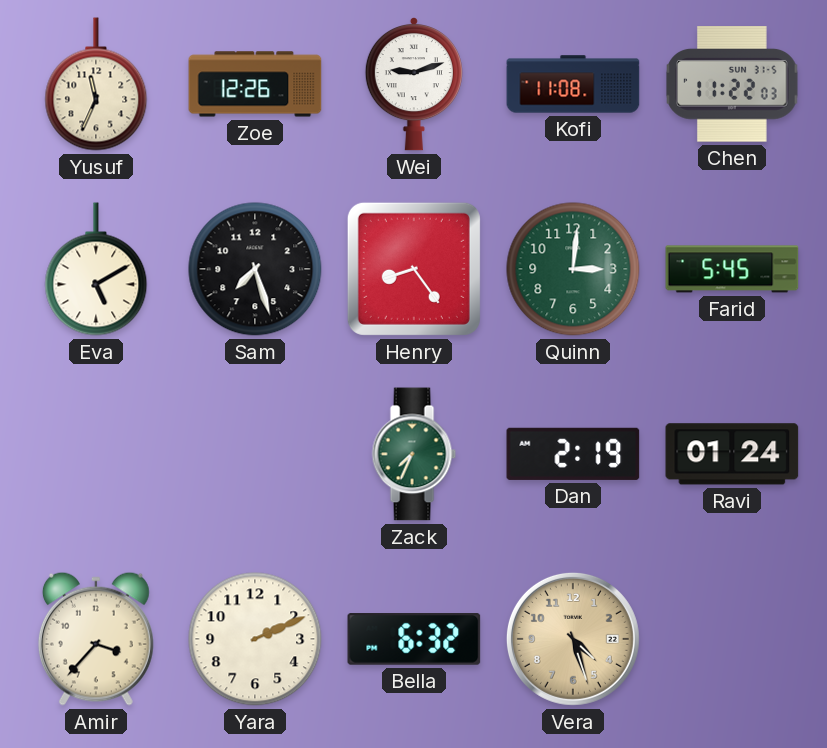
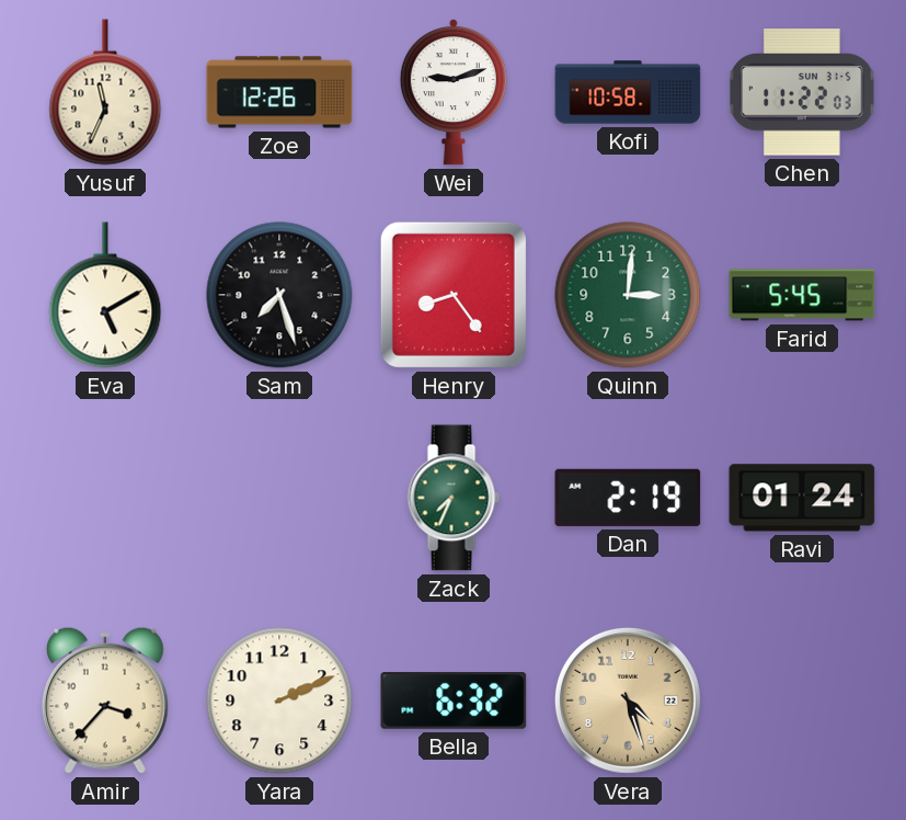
Kofi: 11:08 -> 10:58
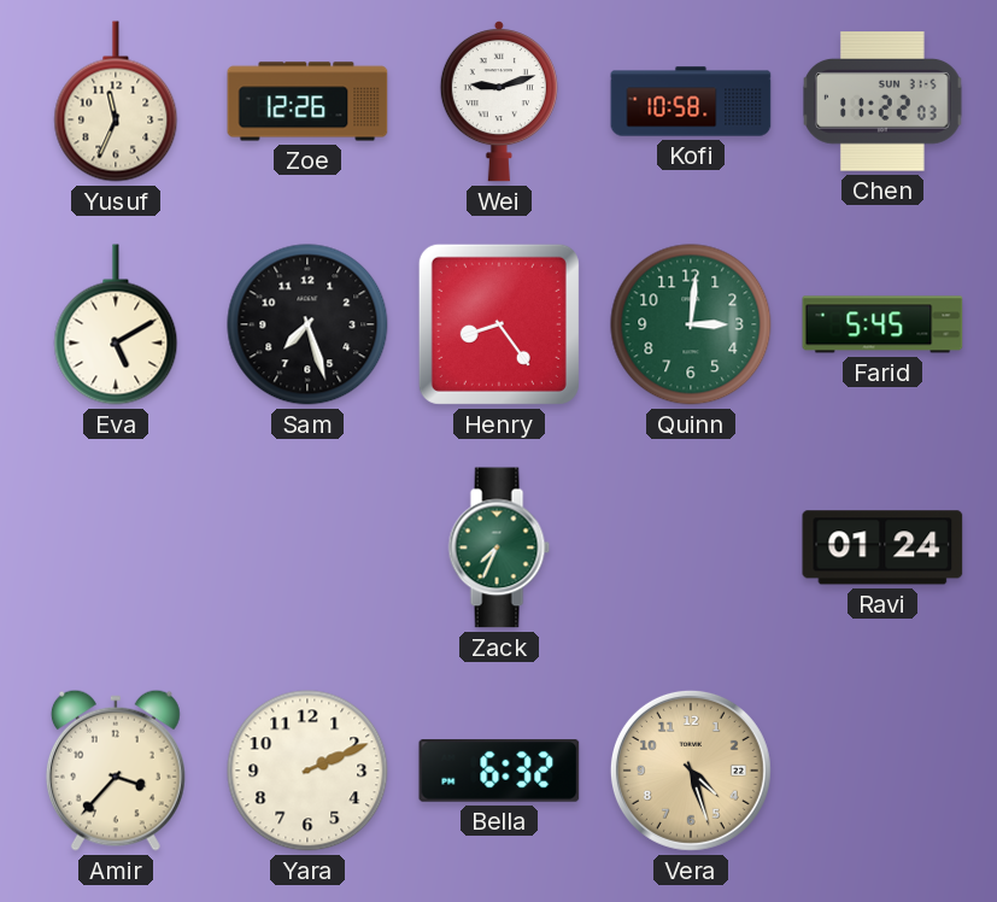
Dan: 2:19 -> none
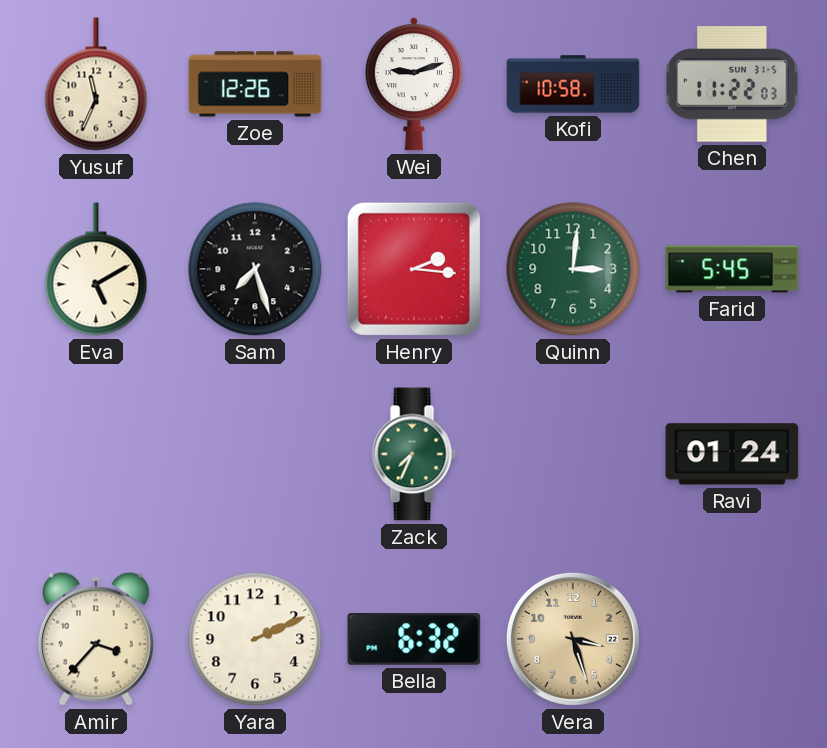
Henry: 8:24 -> 2:16
Vera: 4:27 -> 3:27
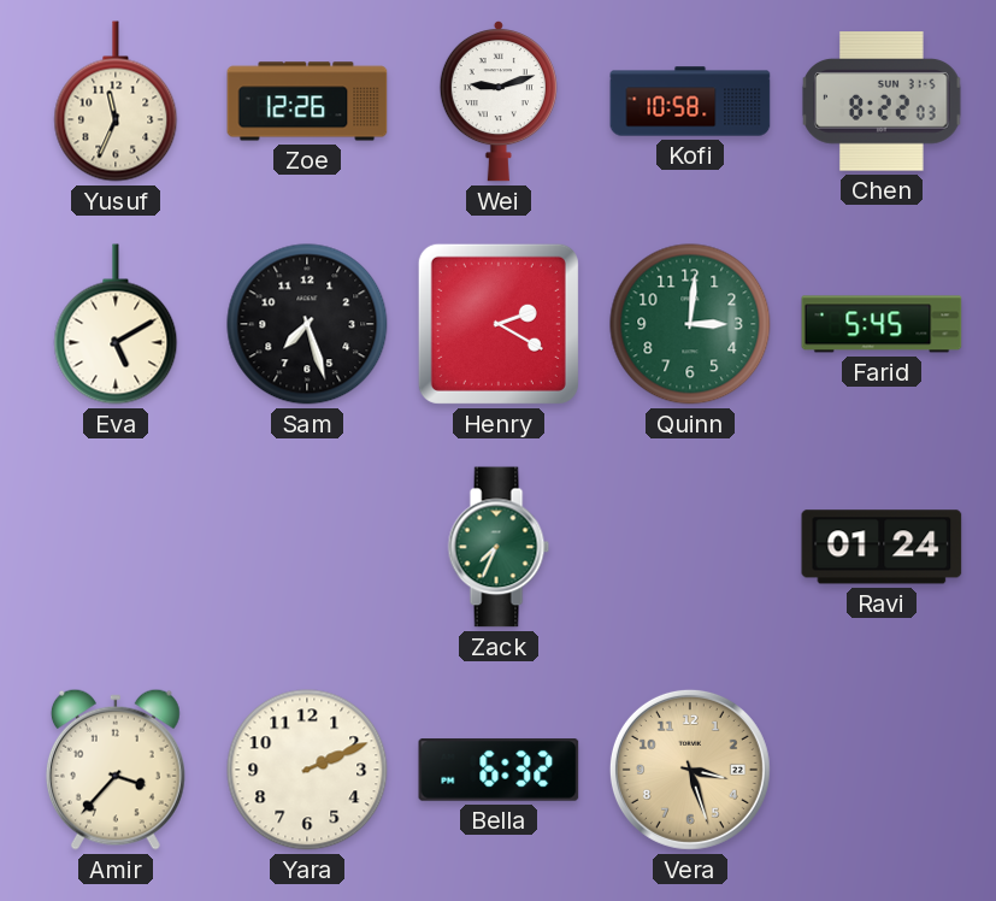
Chen: 11:22 -> 8:22
Henry: 2:16 -> 2:20
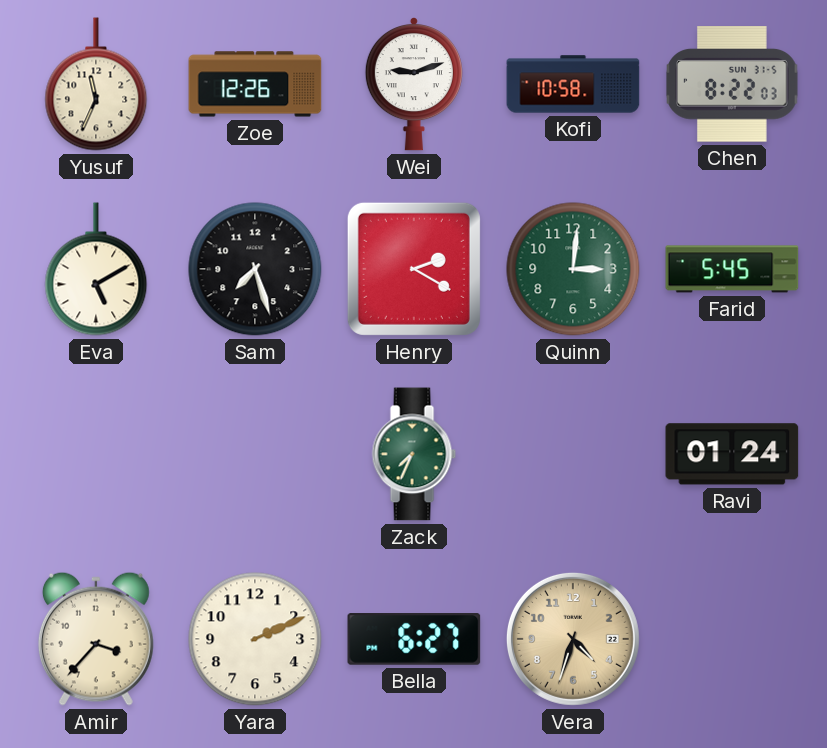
Bella: 6:32 -> 6:27
Vera: 3:27 -> 4:33
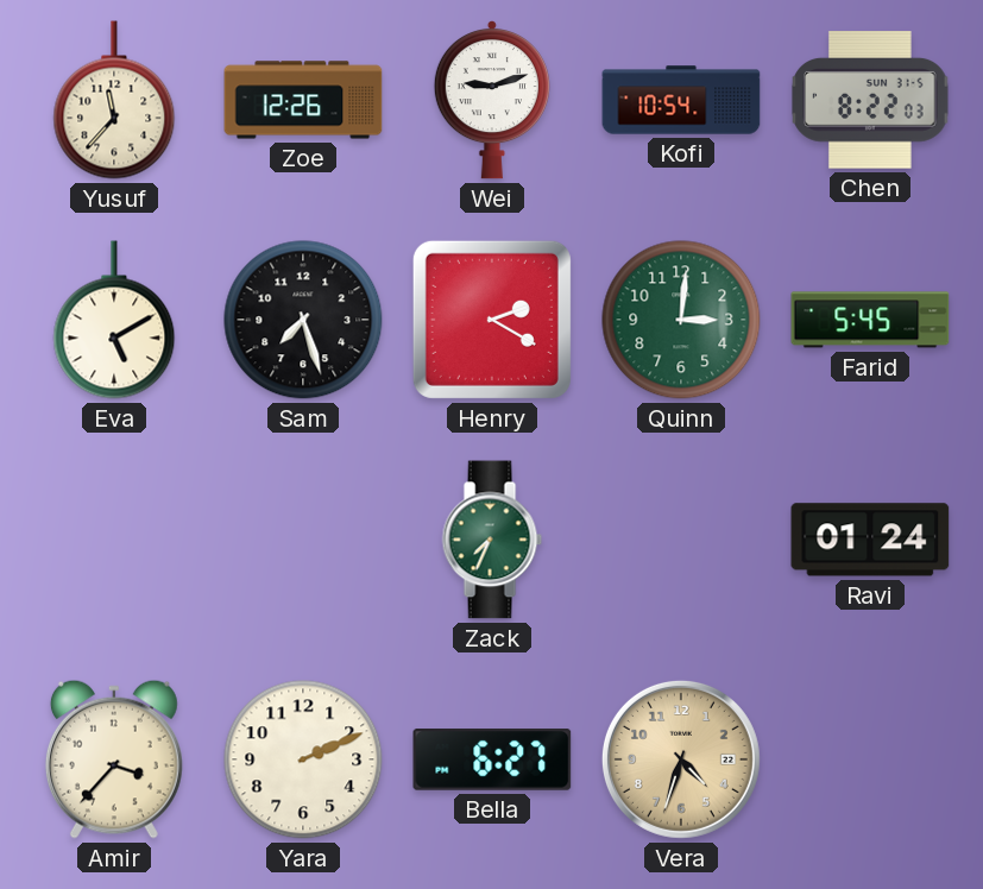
Yusuf: 11:34 -> 11:37
Kofi: 10:58 -> 10:54
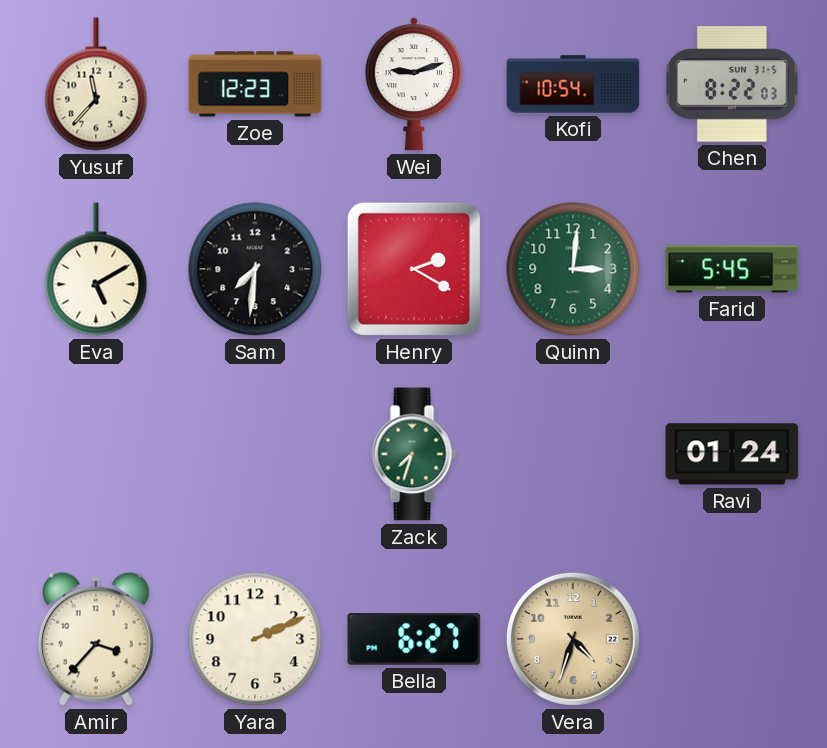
Zoe: 12:26 -> 12:23
Sam: 7:27 -> 7:31
Zack: 7:34 -> 7:33
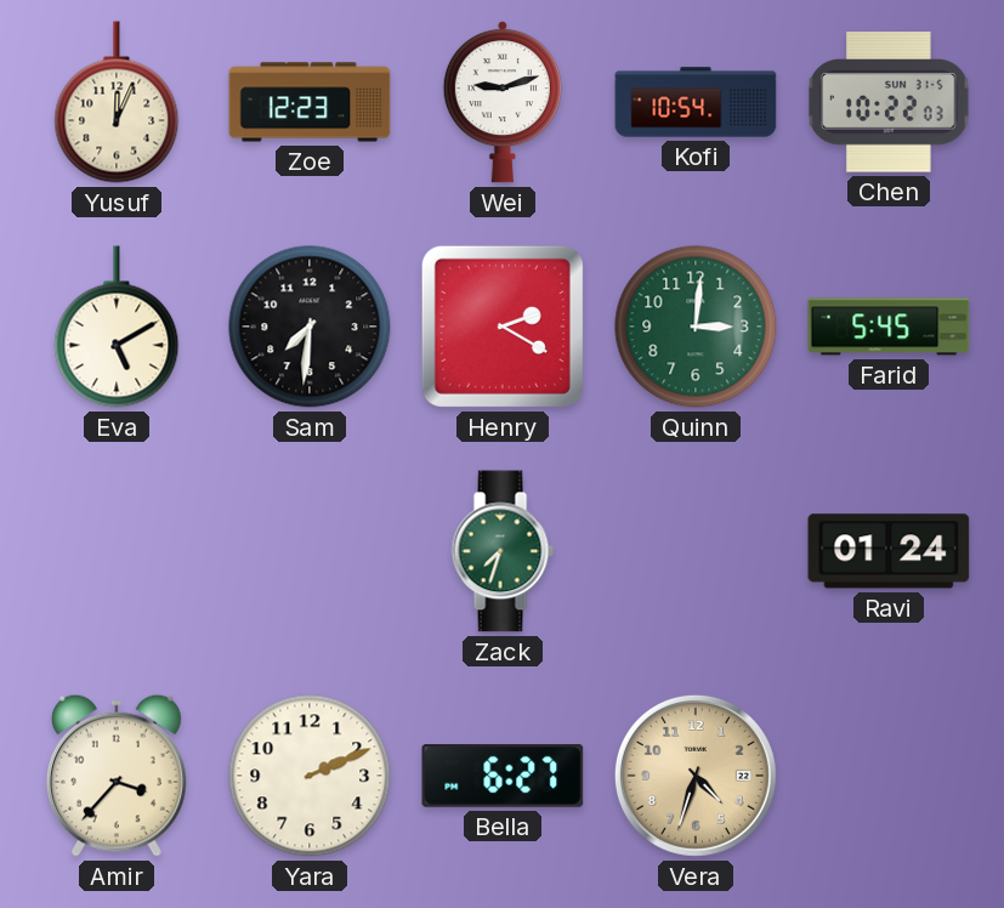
Yusuf: 11:37 -> 12:04
Chen: 8:22 -> 10:22
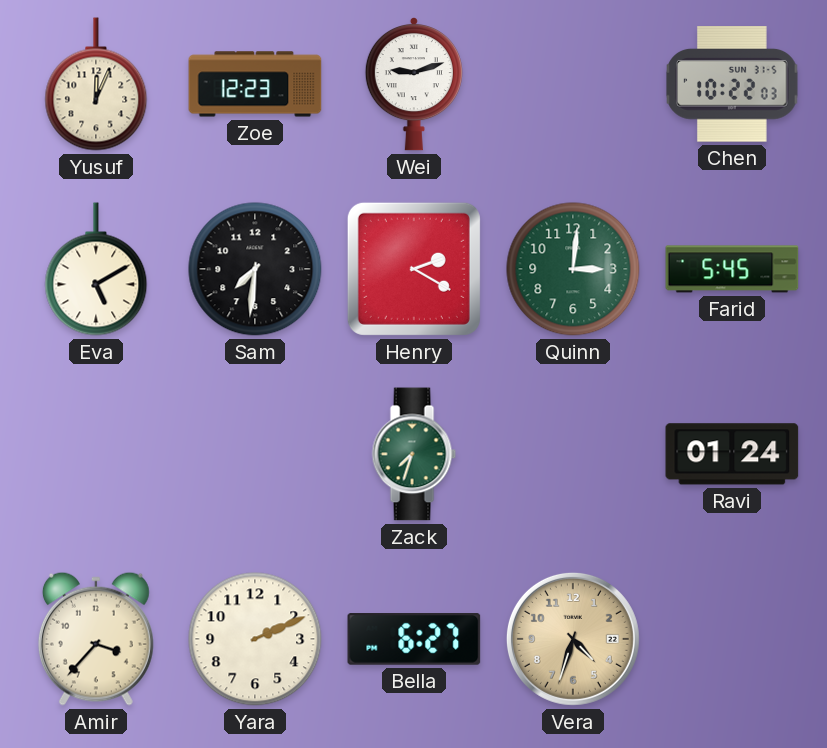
Kofi: 10:54 -> none
